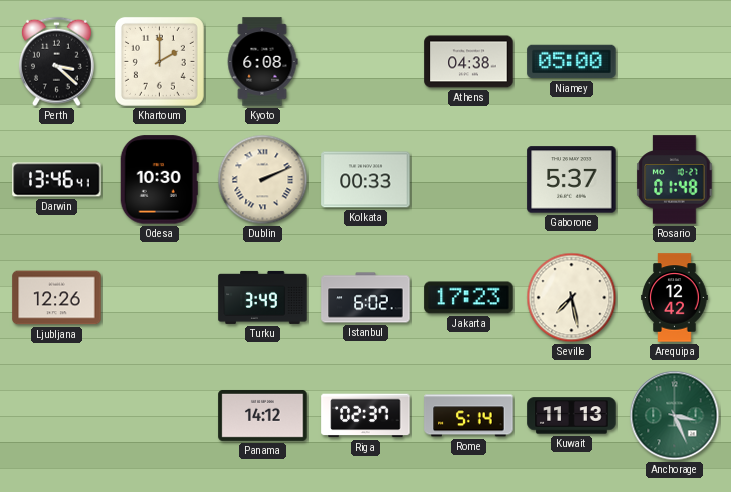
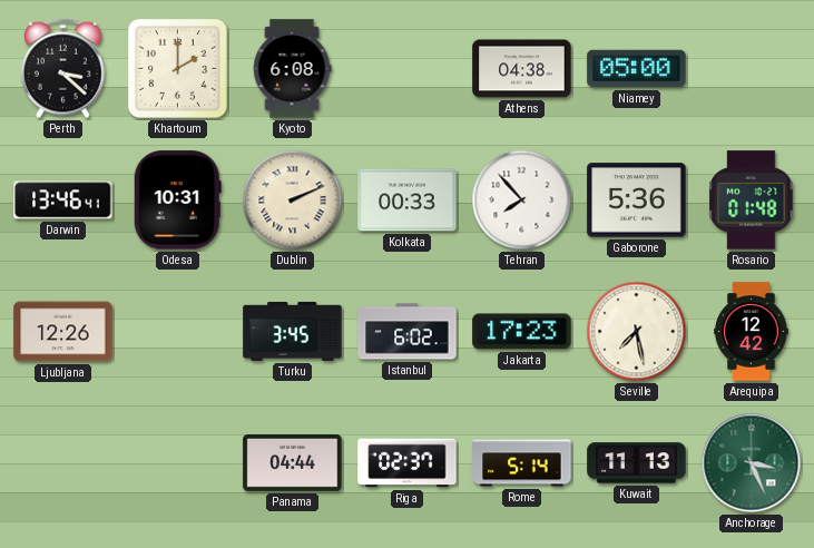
Odesa: 10:30 -> 10:31
Tehran: none -> 7:53
Gaborone: 5:37 -> 5:36
Turku: 3:49 -> 3:45
Panama: 14:12 -> 04:44
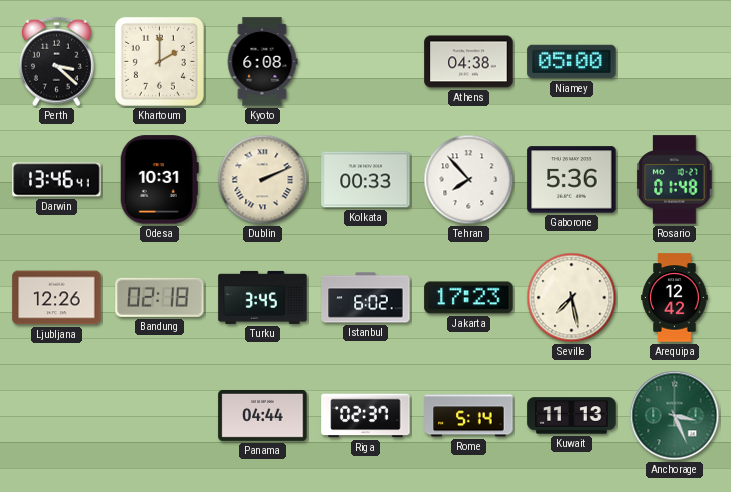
Bandung: none -> 02:18
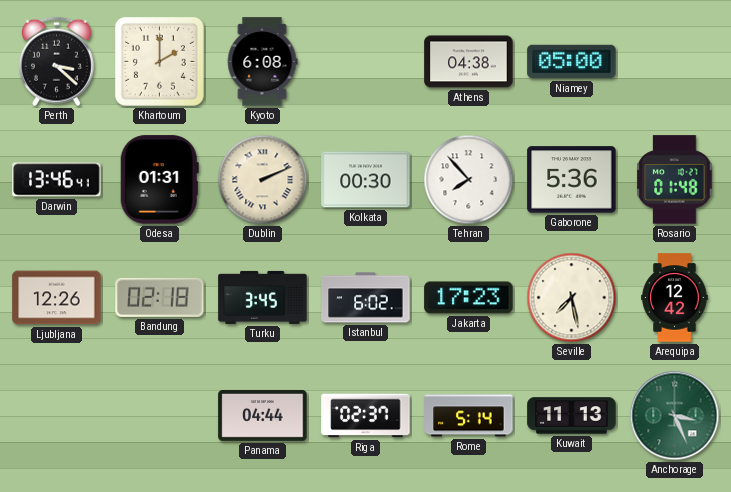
Odesa: 10:31 -> 01:31
Kolkata: 00:33 -> 00:30
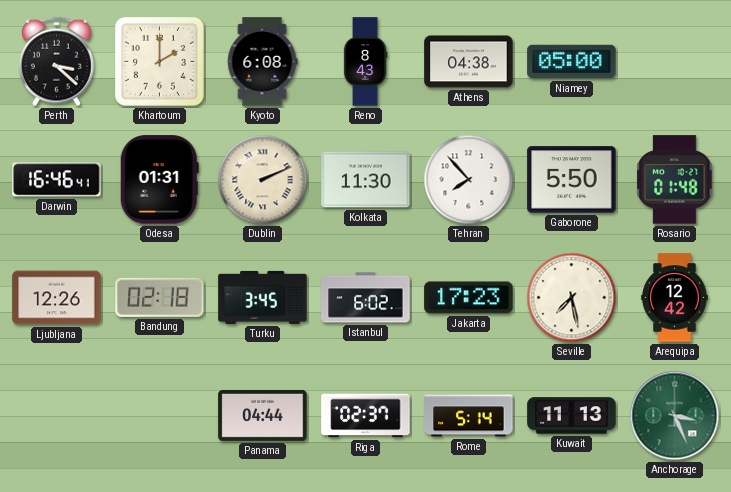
Reno: none -> 8:43
Darwin: 13:46 -> 16:46
Kolkata: 00:30 -> 11:30
Gaborone: 5:36 -> 5:50
